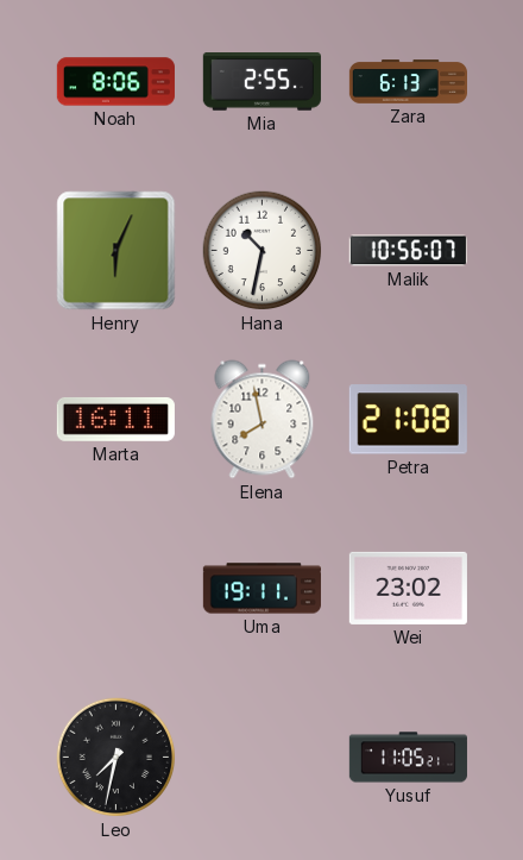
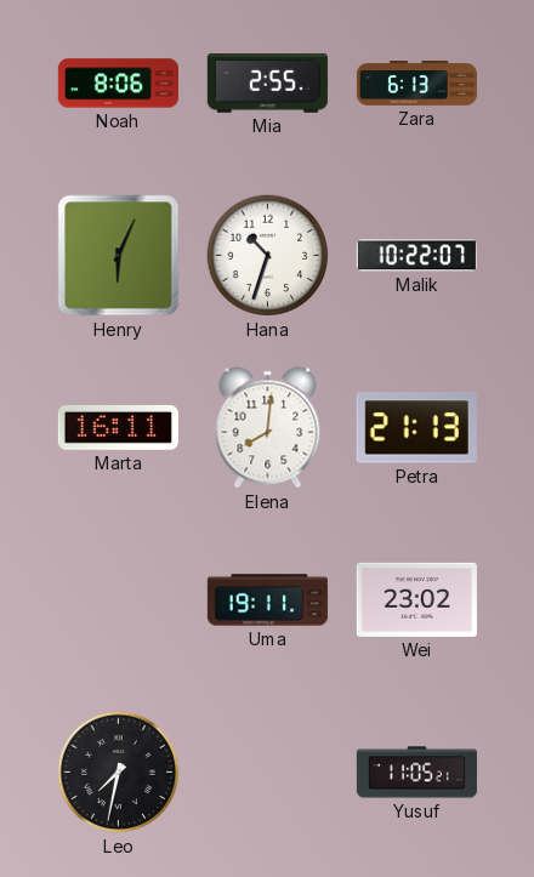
Hana: 10:32 -> 10:33
Malik: 10:56 -> 10:22
Elena: 7:58 -> 8:01
Petra: 21:08 -> 21:13
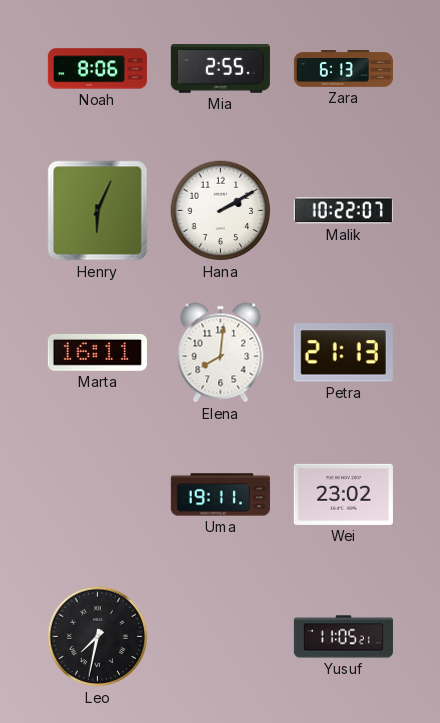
Hana: 10:33 -> 2:10
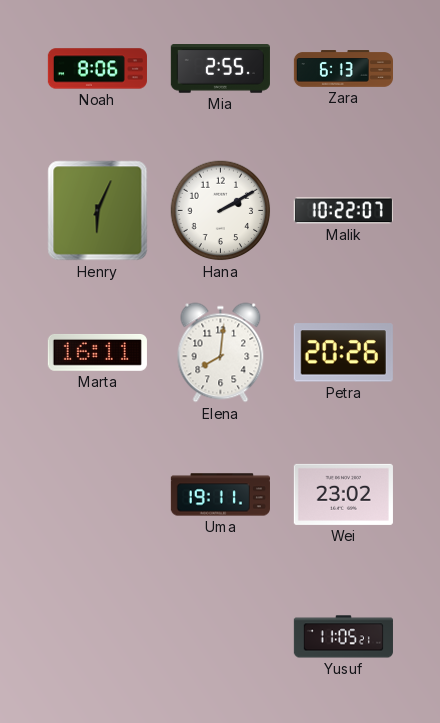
Petra: 21:13 -> 20:26
Leo: 7:32 -> none
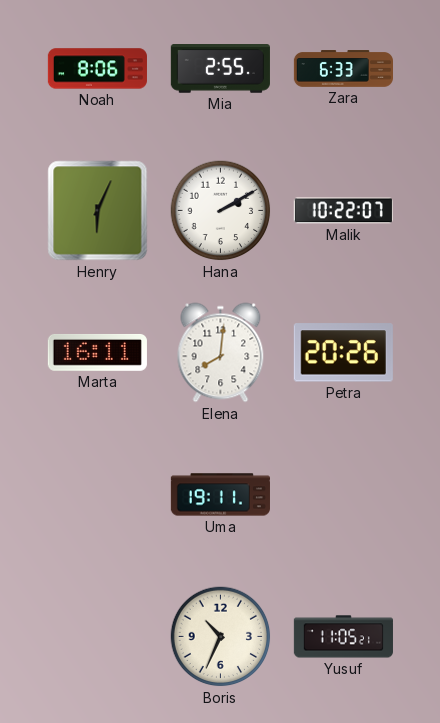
Zara: 6:13 -> 6:33
Wei: 23:02 -> none
Boris: none -> 10:34
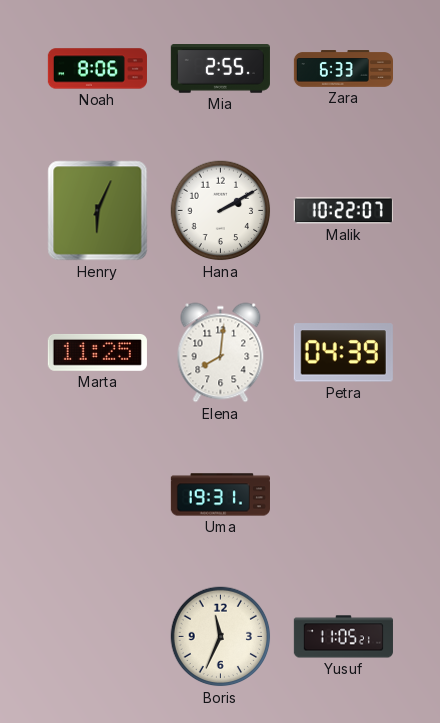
Marta: 16:11 -> 11:25
Petra: 20:26 -> 04:39
Uma: 19:11 -> 19:31
Boris: 10:34 -> 11:34
